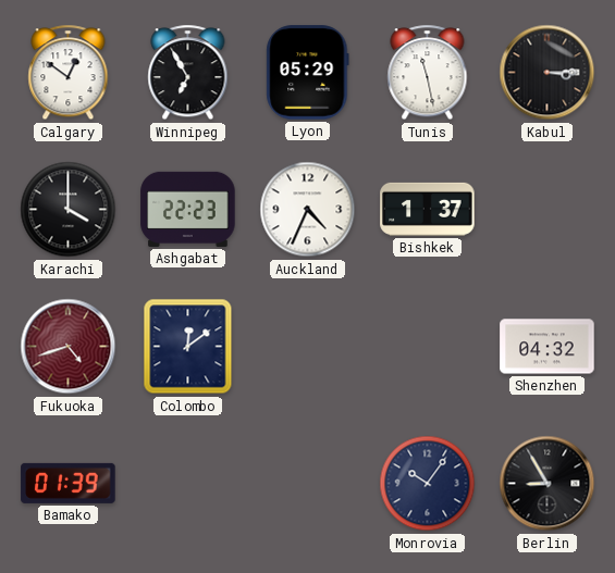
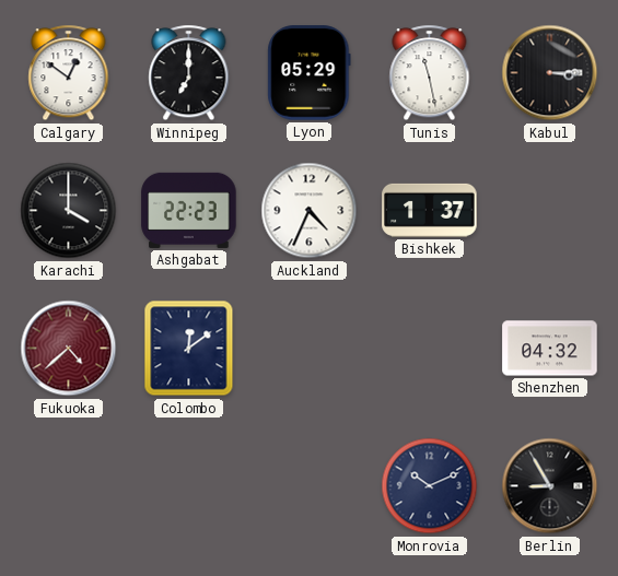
Winnipeg: 6:55 -> 7:00
Fukuoka: 4:42 -> 4:38
Bamako: 01:39 -> none
Monrovia: 10:06 -> 10:11
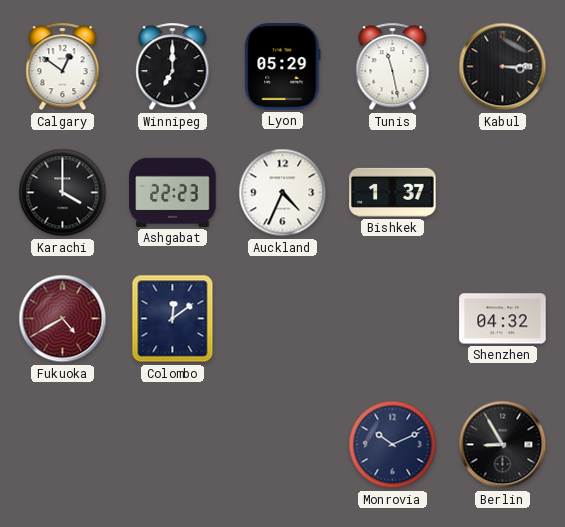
Fukuoka: 4:38 -> 4:40
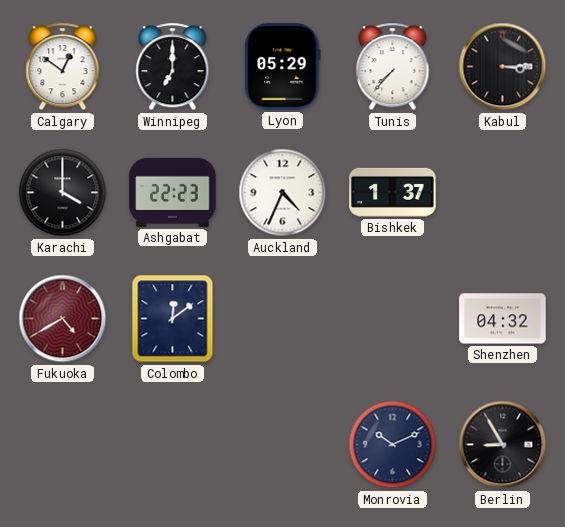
Tunis: 11:28 -> 7:37
